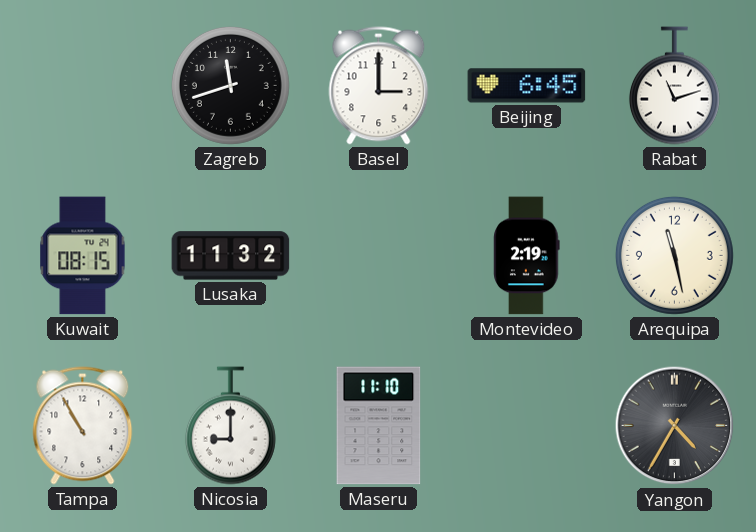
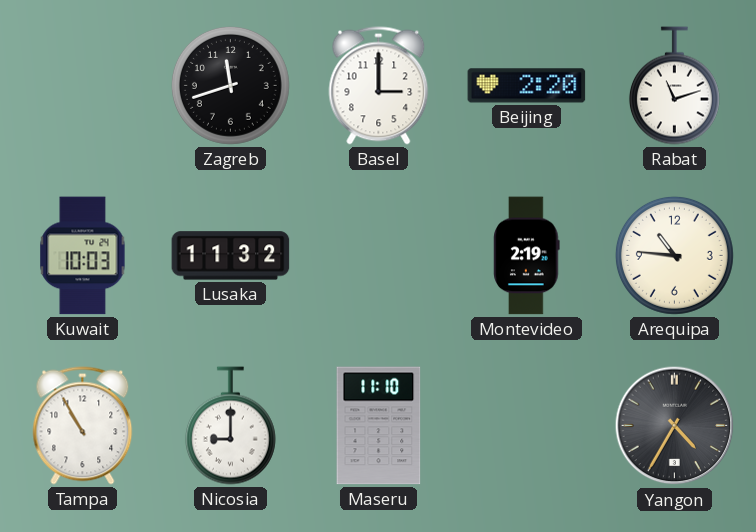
Beijing: 6:45 -> 2:20
Kuwait: 08:15 -> 10:03
Arequipa: 11:28 -> 10:46
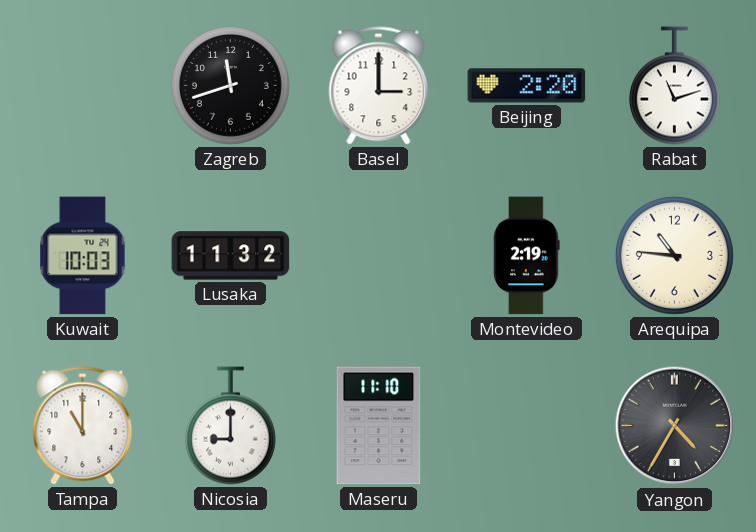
Tampa: 10:55 -> 11:00
